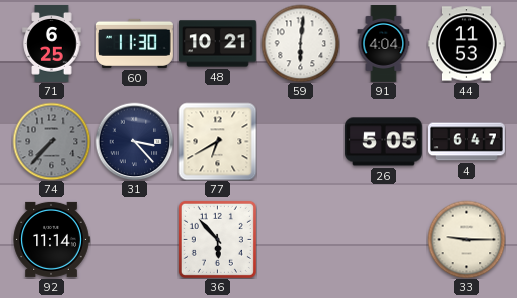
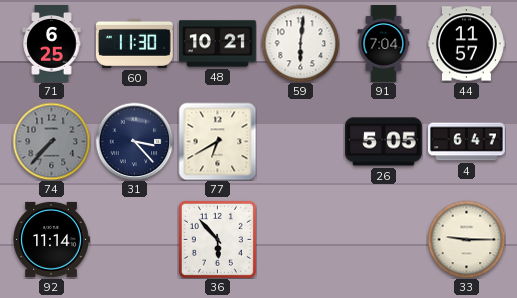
91: 4:04 -> 7:04
44: 11:53 -> 11:57
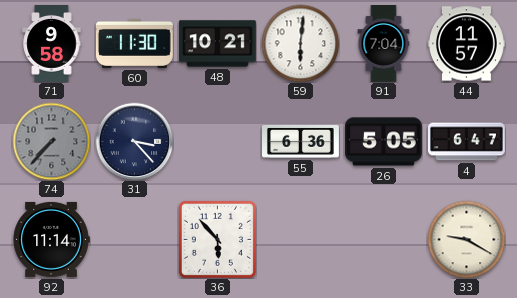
71: 6:25 -> 9:58
77: 6:40 -> none
55: none -> 6:36
33: 9:15 -> 9:20
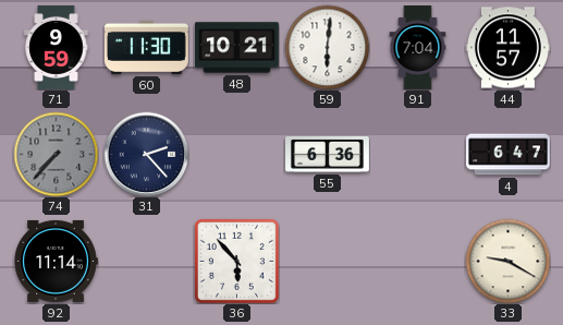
71: 9:58 -> 9:59
31: 3:23 -> 2:23
26: 5:05 -> none
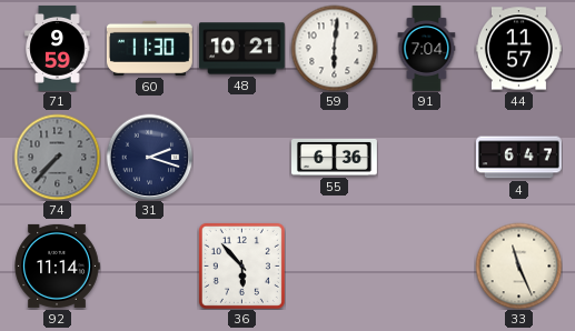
31: 2:23 -> 2:18
33: 9:20 -> 11:26
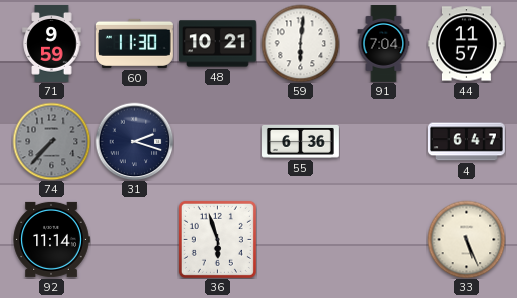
36: 5:53 -> 5:57
33: 11:26 -> 5:26
